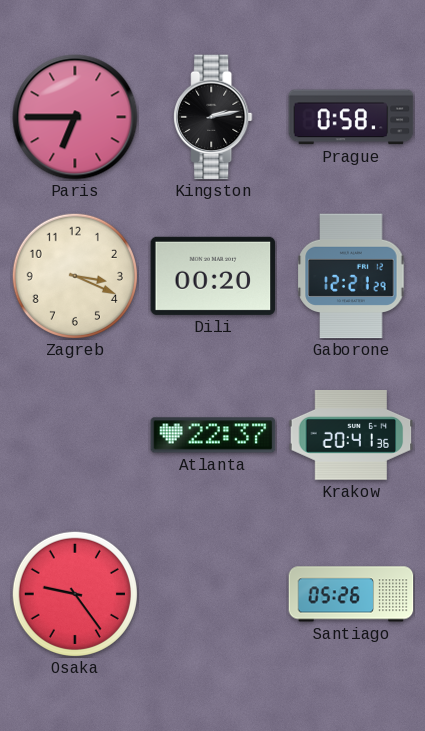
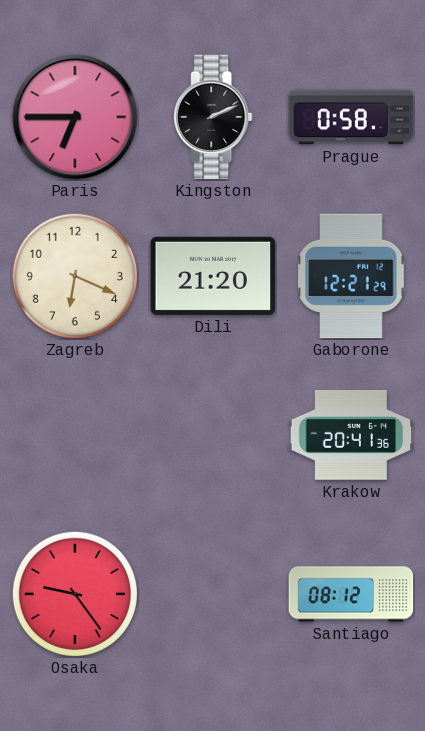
Kingston: 2:13 -> 2:11
Zagreb: 3:19 -> 6:19
Dili: 00:20 -> 21:20
Atlanta: 22:37 -> none
Santiago: 05:26 -> 08:12
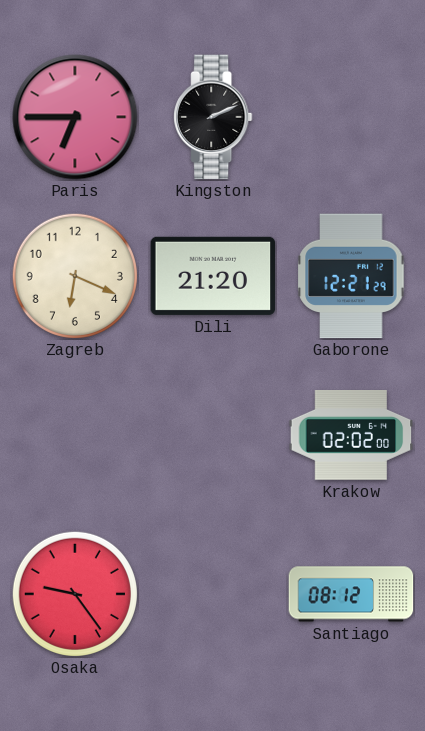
Prague: 0:58 -> none
Krakow: 20:41 -> 02:02
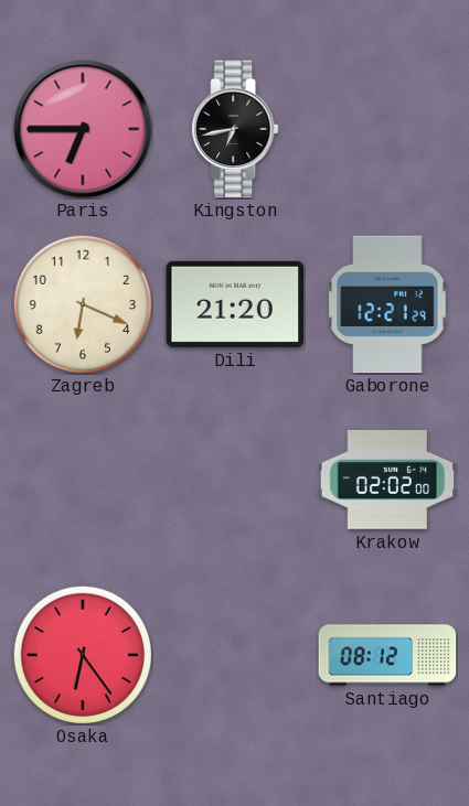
Kingston: 2:11 -> 6:43
Osaka: 9:24 -> 6:24
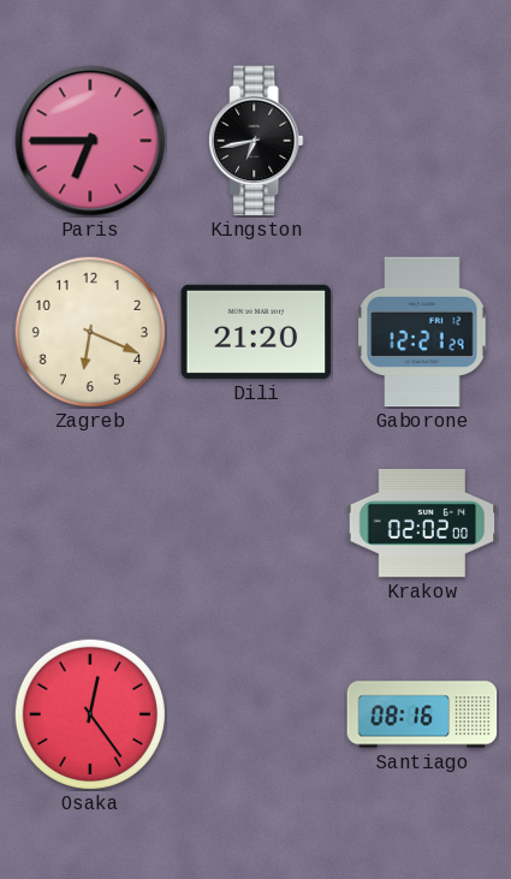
Osaka: 6:24 -> 12:24
Santiago: 08:12 -> 08:16
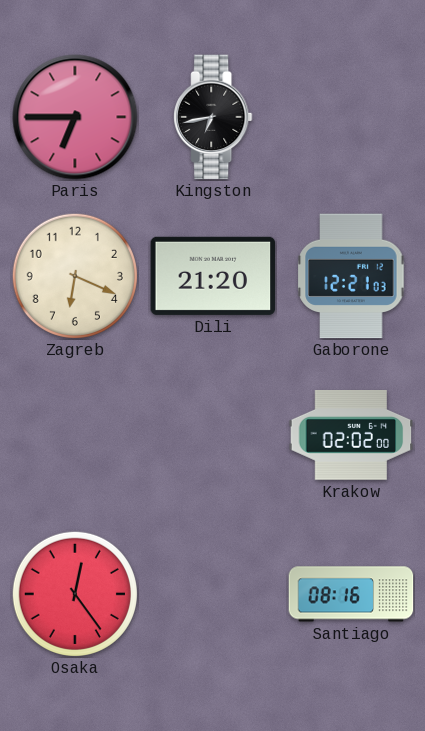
Gaborone: 12:21:29 -> 12:21:03
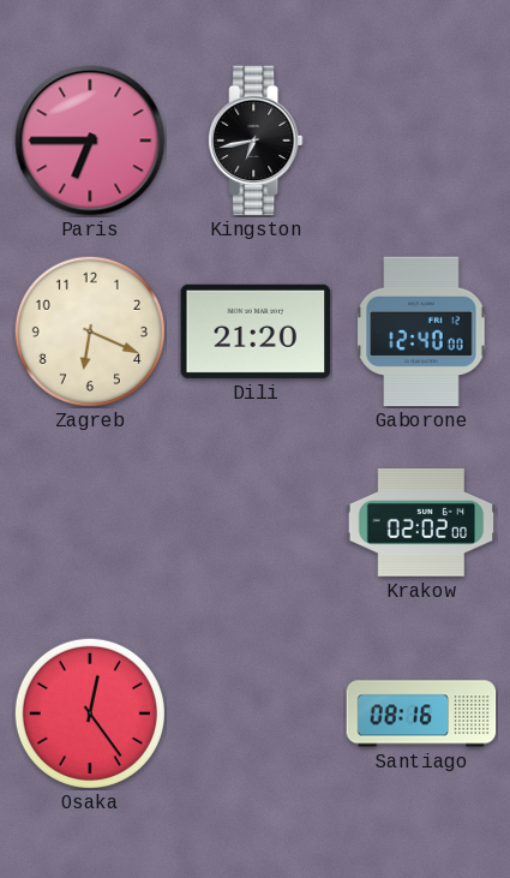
Gaborone: 12:21 -> 12:40
